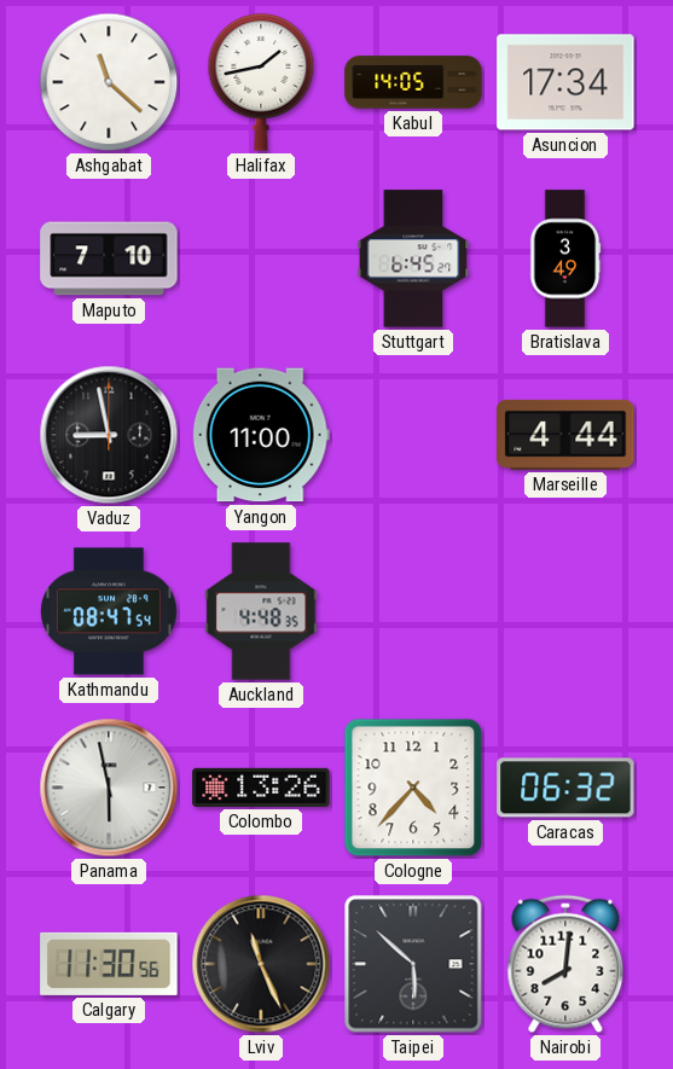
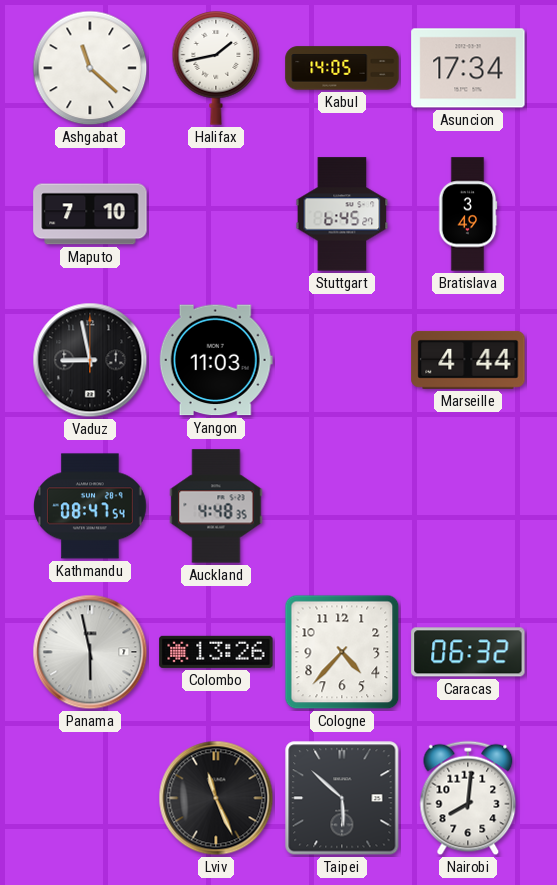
Yangon: 11:00 -> 11:03
Calgary: 11:30 -> none
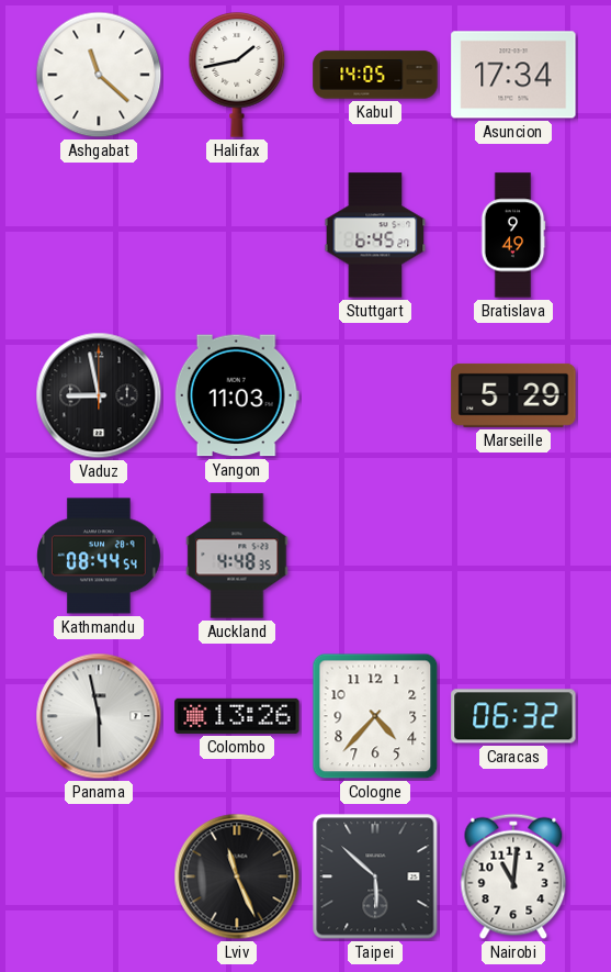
Maputo: 7:10 -> none
Bratislava: 3:49 -> 9:49
Marseille: 4:44 -> 5:29
Kathmandu: 08:47 -> 08:44
Nairobi: 8:01 -> 11:01
